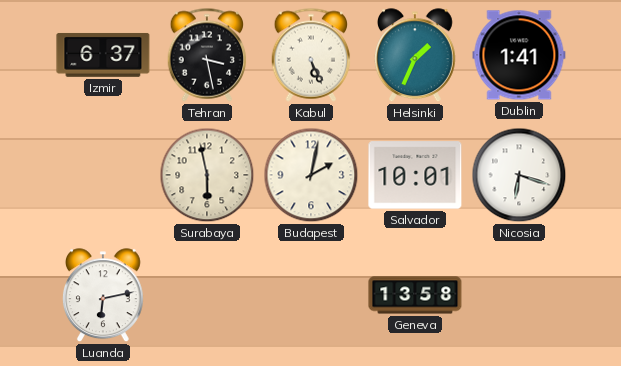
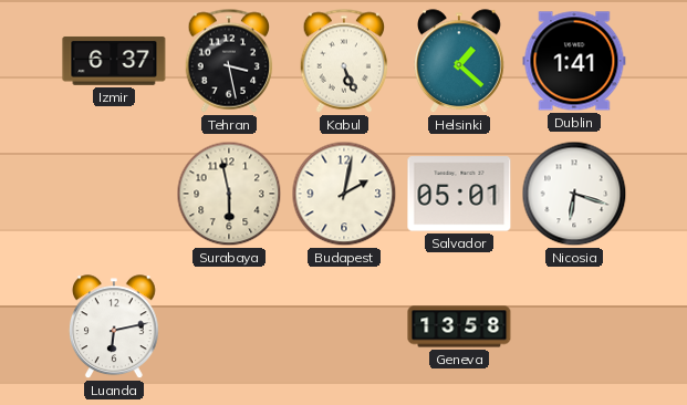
Helsinki: 1:34 -> 1:22
Salvador: 10:01 -> 05:01
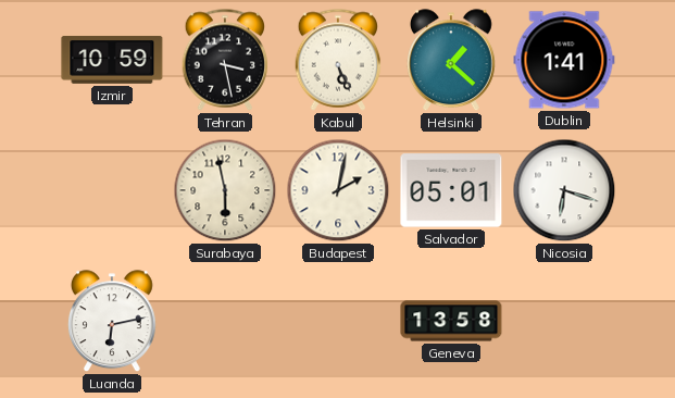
Izmir: 6:37 -> 10:59
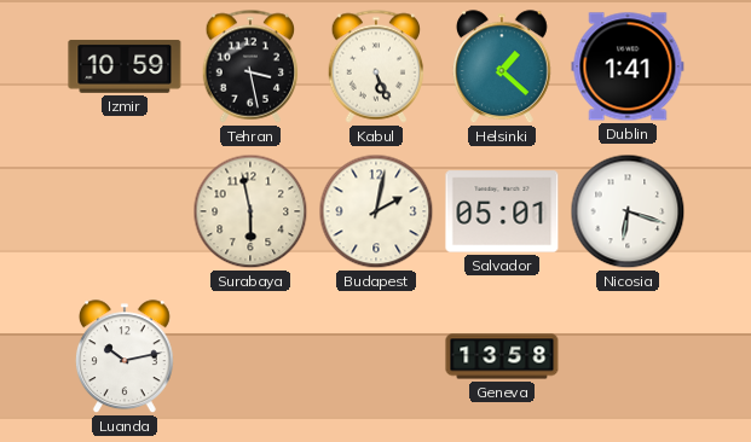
Luanda: 6:13 -> 10:13
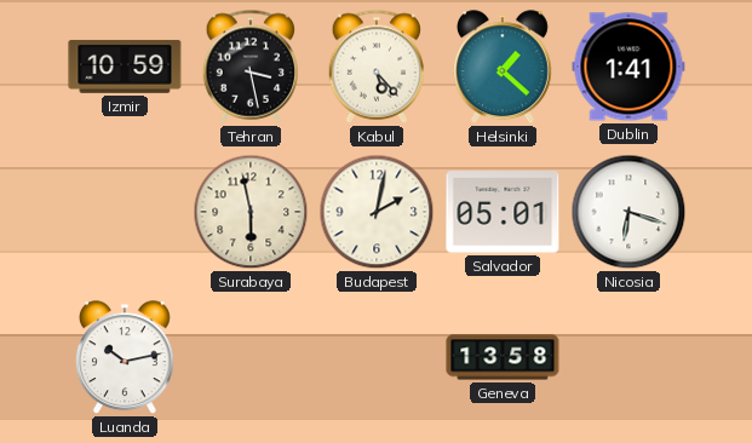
Kabul: 5:26 -> 5:23
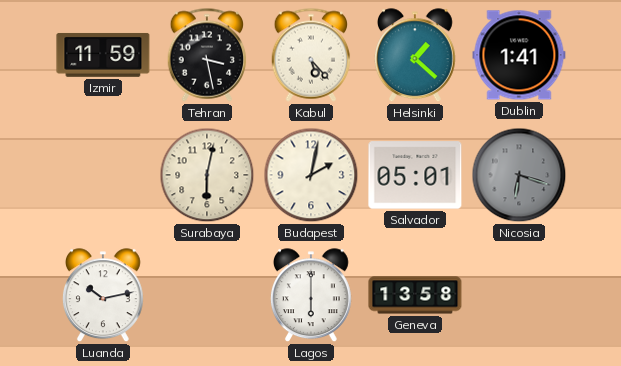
Izmir: 10:59 -> 11:59
Surabaya: 5:58 -> 6:02
Nicosia dial: white -> grey
Lagos: none -> 6:00
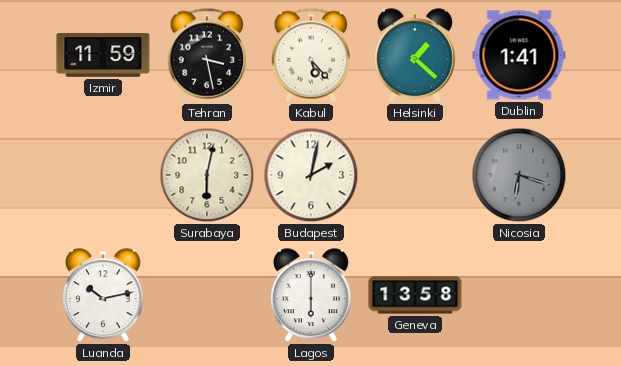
Salvador: 05:01 -> none
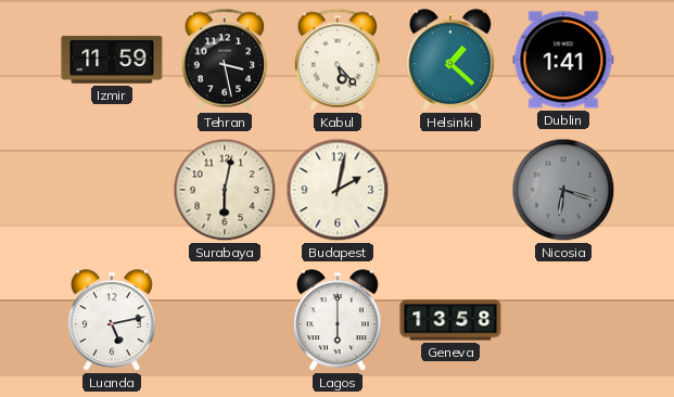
Luanda: 10:13 -> 5:13
